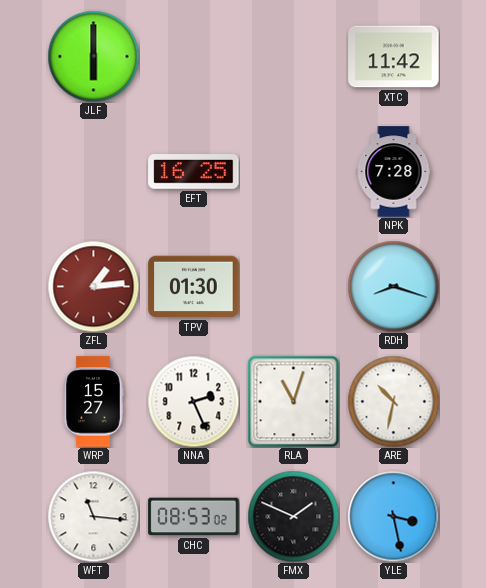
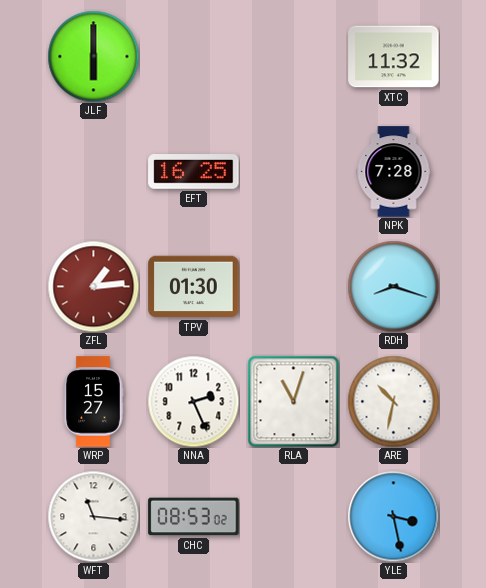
XTC: 11:42 -> 11:32
FMX: 1:49 -> none
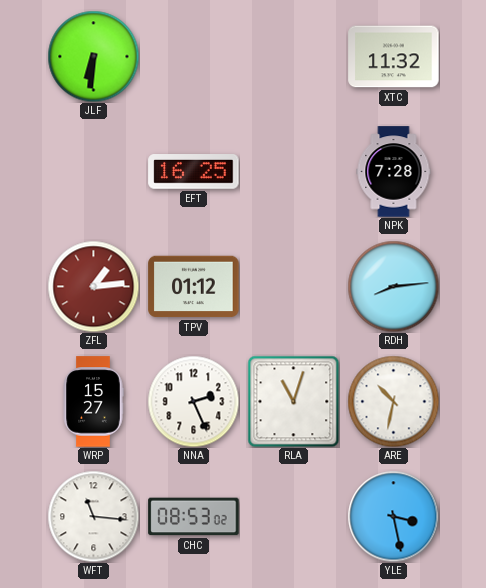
JLF: 6:00 -> 6:31
TPV: 01:30 -> 01:12
RDH: 8:18 -> 8:14
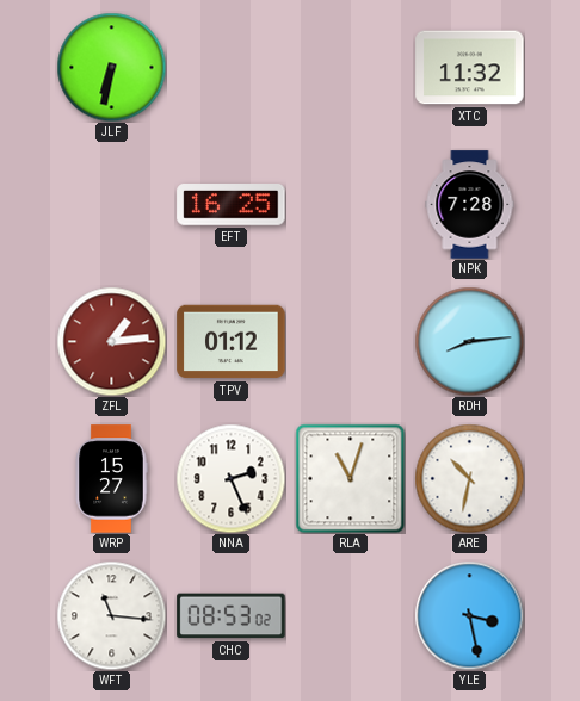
JLF: 6:31 -> 6:32
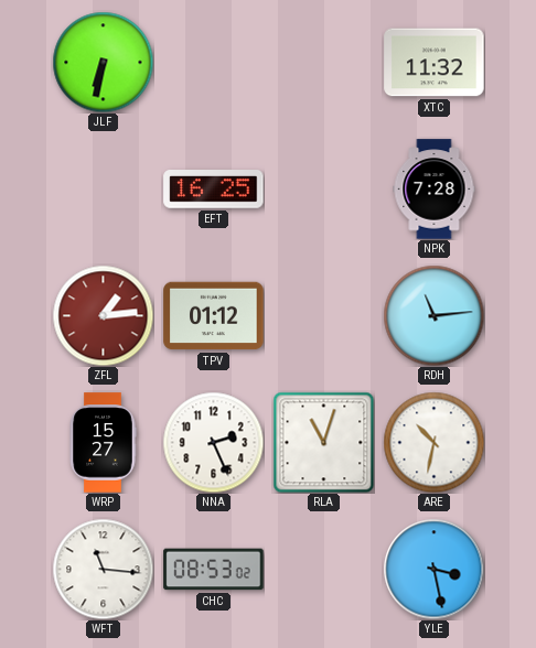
RDH: 8:14 -> 11:14
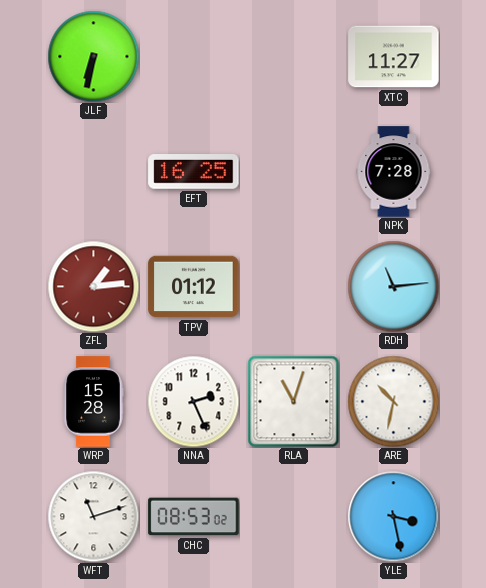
XTC: 11:32 -> 11:27
WRP: 15:27 -> 15:28
WFT: 11:16 -> 11:12
